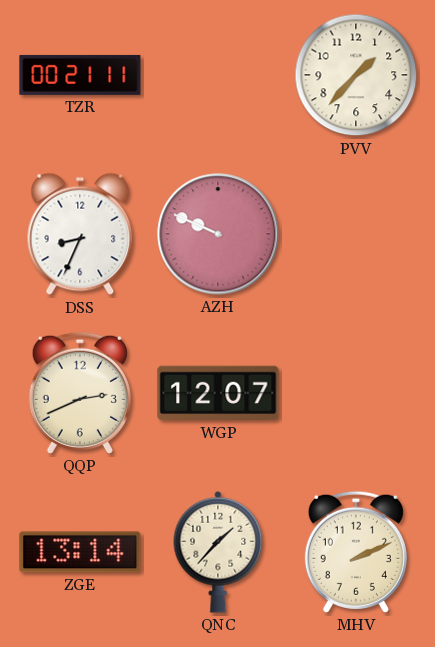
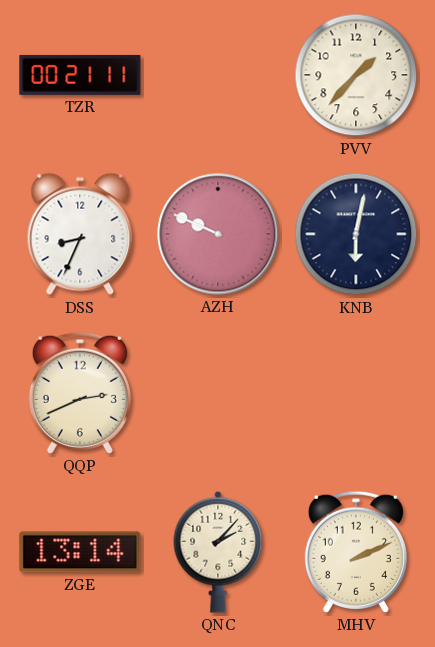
KNB: none -> 6:02
WGP: 12:07 -> none
QNC: 1:37 -> 2:07
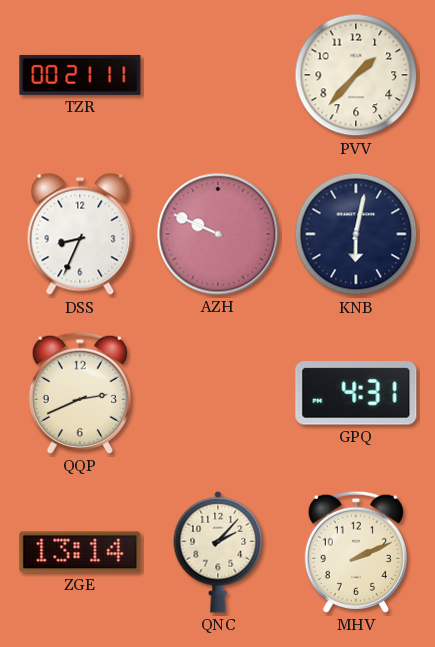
GPQ: none -> 4:31
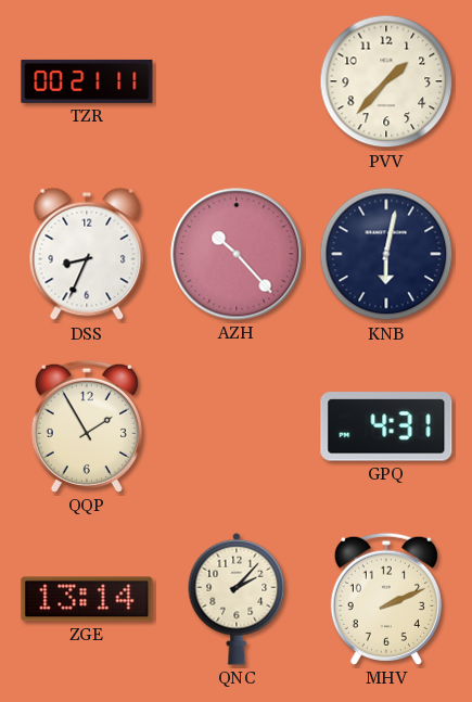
AZH: 9:49 -> 10:23
QQP: 2:41 -> 1:55
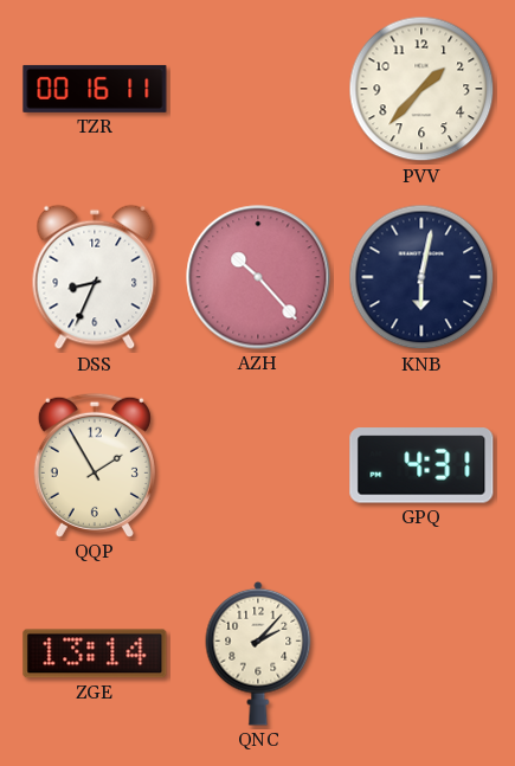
TZR: 00:21 -> 00:16
MHV: 2:11 -> none
